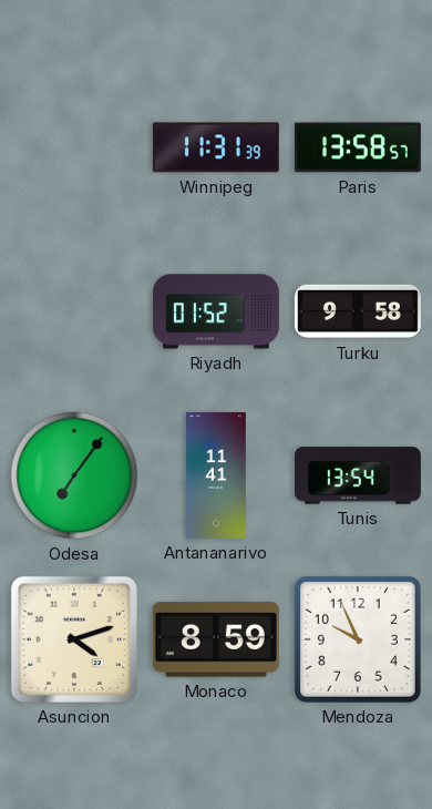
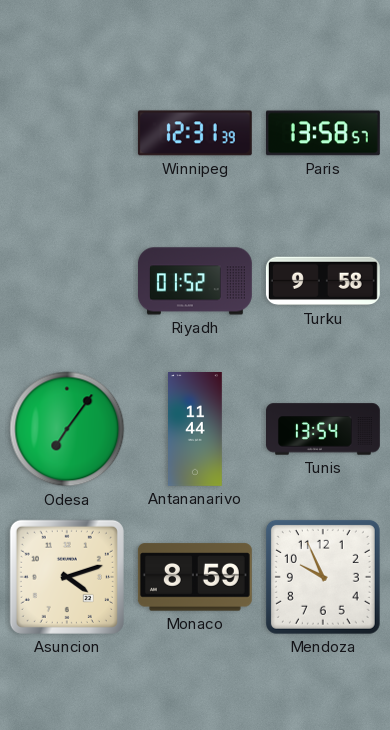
Winnipeg: 11:31 -> 12:31
Antananarivo: 11:41 -> 11:44
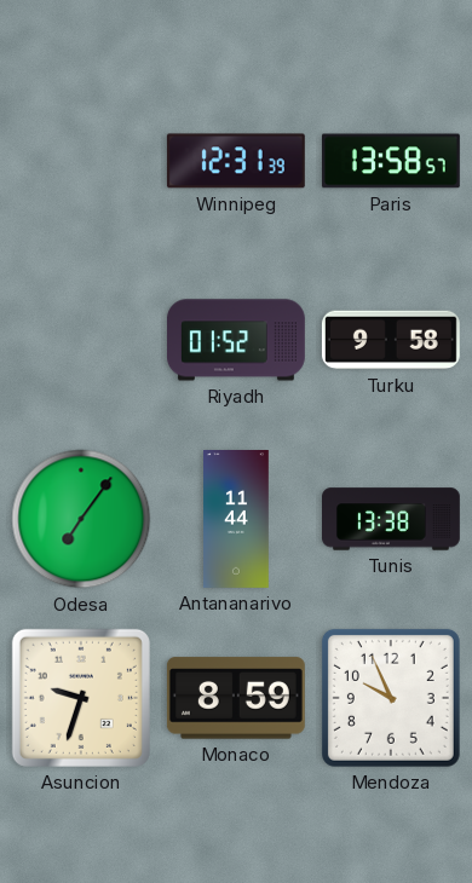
Tunis: 13:54 -> 13:38
Asuncion: 4:12 -> 9:33
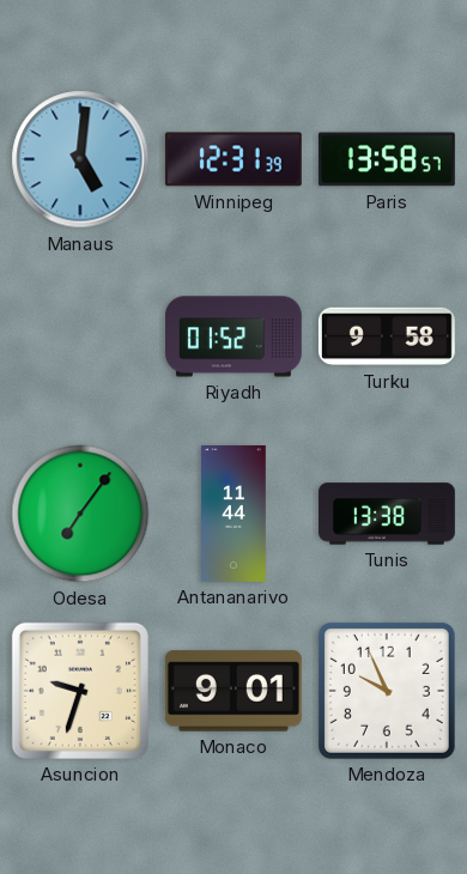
Manaus: none -> 5:01
Monaco: 8:59 -> 9:01
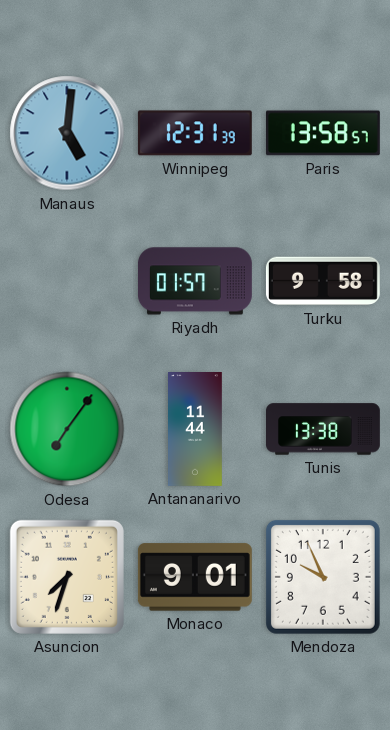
Riyadh: 01:52 -> 01:57
Asuncion: 9:33 -> 7:33
